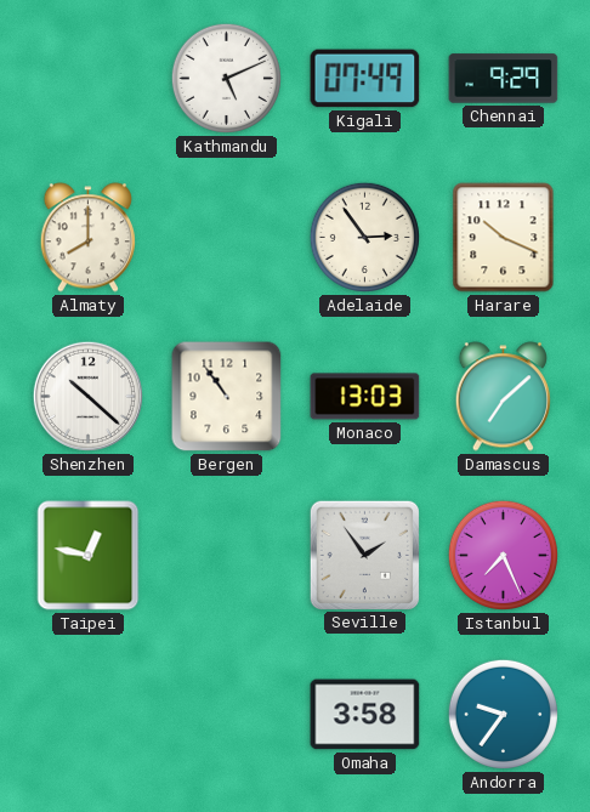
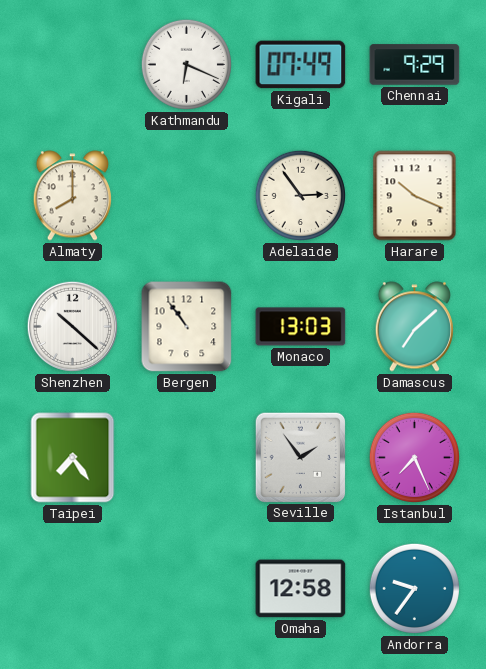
Kathmandu: 5:11 -> 6:19
Taipei: 12:47 -> 7:24
Omaha: 3:58 -> 12:58
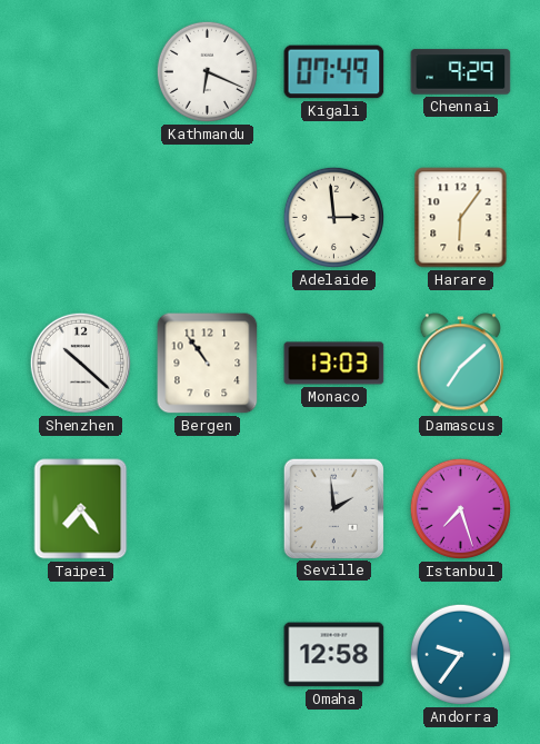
Almaty: 8:00 -> none
Adelaide: 2:54 -> 2:59
Harare: 10:19 -> 6:06
Seville: 1:54 -> 1:59
Istanbul: 7:26 -> 7:27
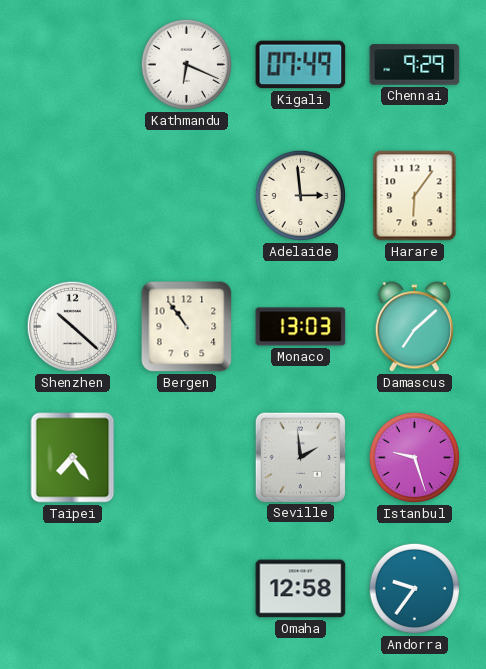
Istanbul: 7:27 -> 9:27
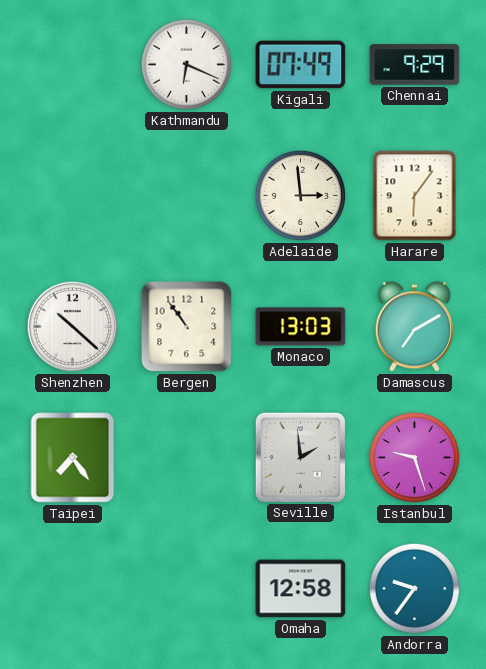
Damascus: 7:08 -> 7:10
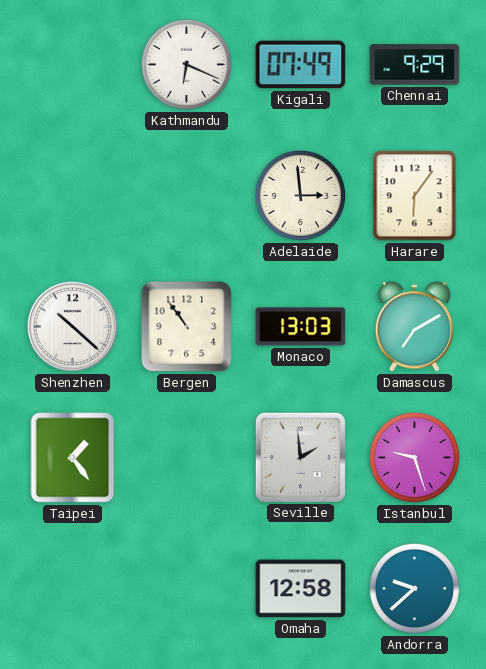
Taipei: 7:24 -> 1:24
Andorra: 9:36 -> 9:38
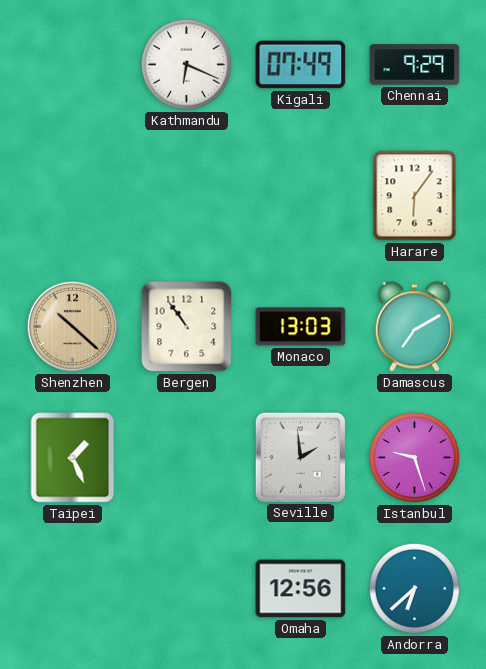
Adelaide: 2:59 -> none
Shenzhen dial: white -> champagne
Taipei: 1:24 -> 1:26
Omaha: 12:58 -> 12:56
Andorra: 9:38 -> 6:38
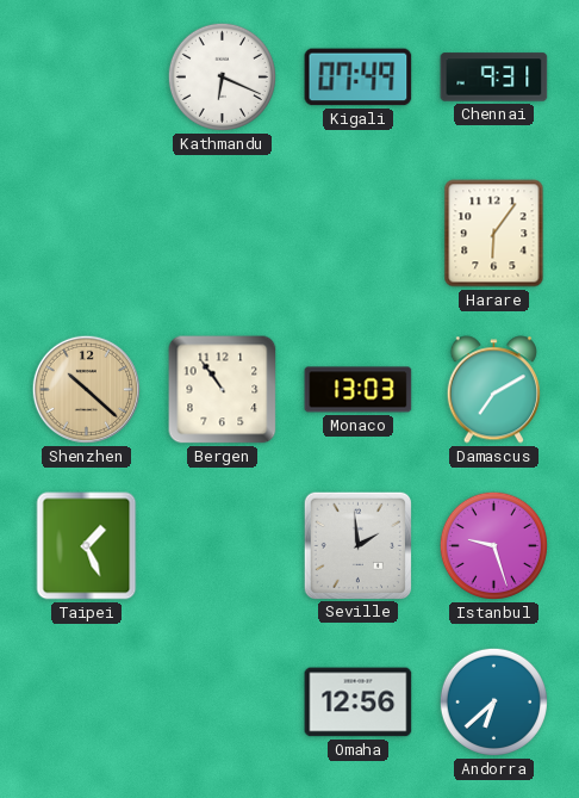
Chennai: 9:29 -> 9:31
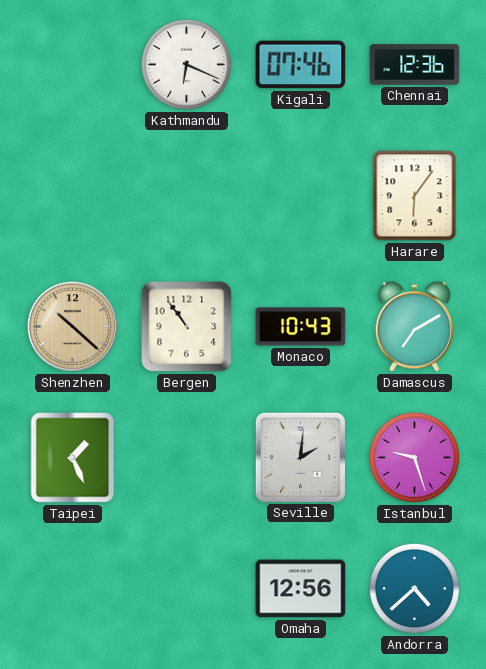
Kigali: 07:49 -> 07:46
Chennai: 9:31 -> 12:36
Monaco: 13:03 -> 10:43
Seville: 1:59 -> 2:01
Andorra: 6:38 -> 4:38
